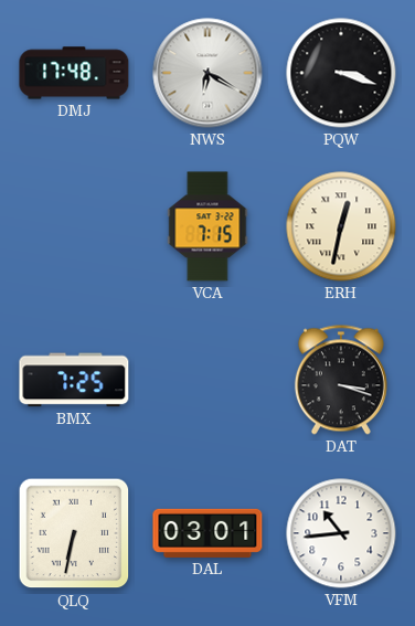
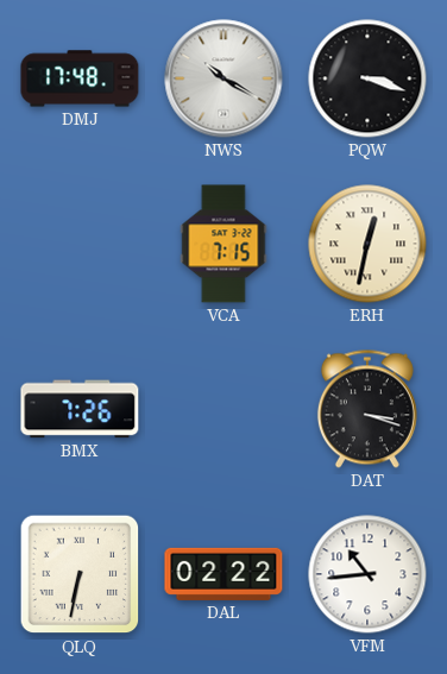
NWS: 6:20 -> 10:20
BMX: 7:25 -> 7:26
DAL: 03:01 -> 02:22
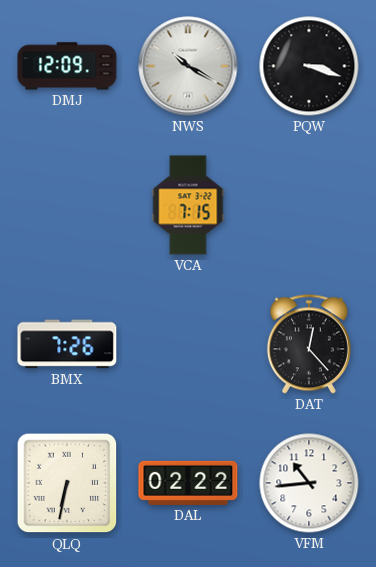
DMJ: 17:48 -> 12:09
ERH: 12:32 -> none
DAT: 3:18 -> 12:23
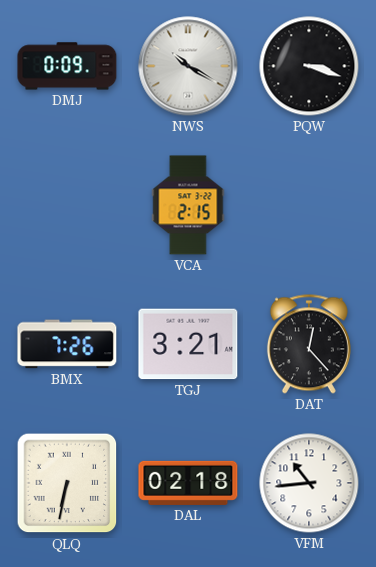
DMJ: 12:09 -> 0:09
VCA: 7:15 -> 2:15
TGJ: none -> 3:21
DAL: 02:22 -> 02:18
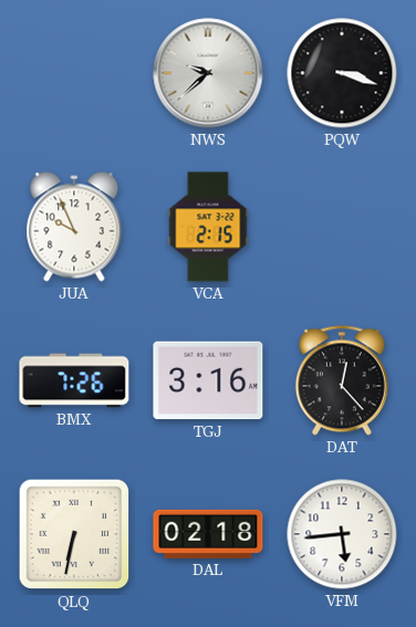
DMJ: 0:09 -> none
NWS: 10:20 -> 9:38
JUA: none -> 9:56
TGJ: 3:21 -> 3:16
VFM: 10:44 -> 5:44
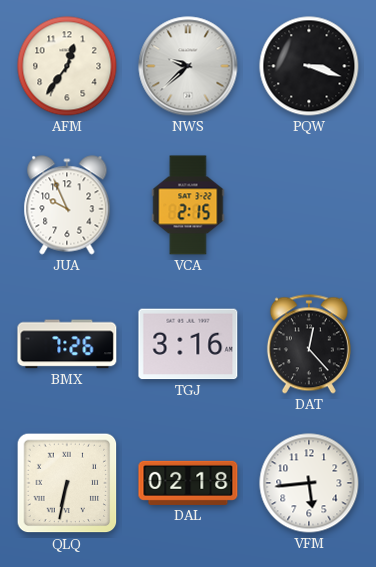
AFM: none -> 12:36
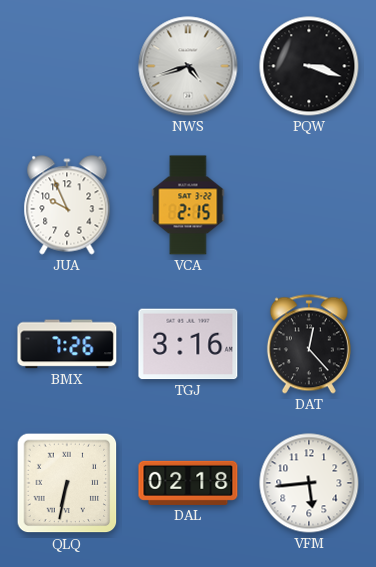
AFM: 12:36 -> none
NWS: 9:38 -> 4:42
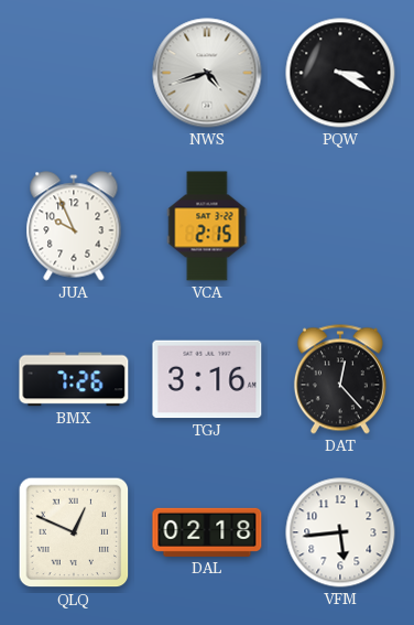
PQW: 3:18 -> 3:20
QLQ: 6:32 -> 12:49
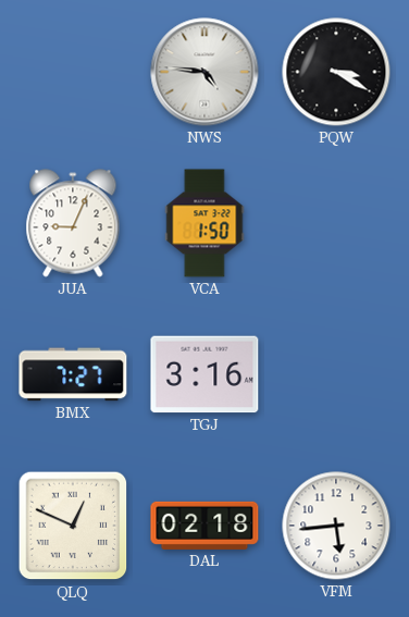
NWS: 4:42 -> 4:46
JUA: 9:56 -> 9:04
VCA: 2:15 -> 1:50
BMX: 7:26 -> 7:27
DAT: 12:23 -> none
